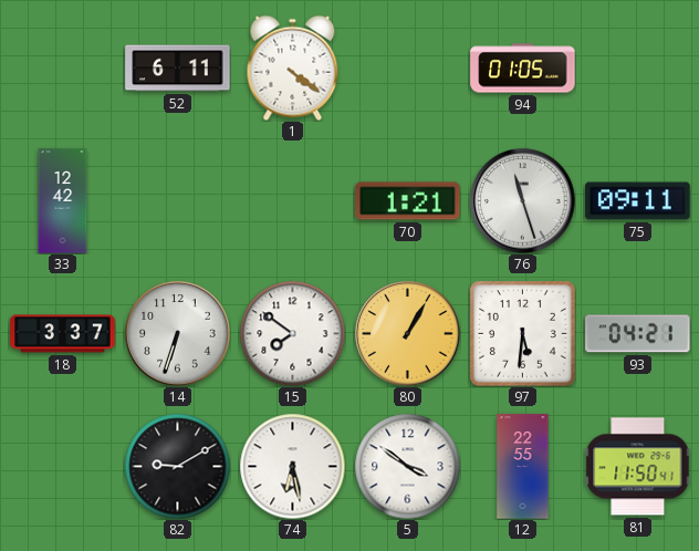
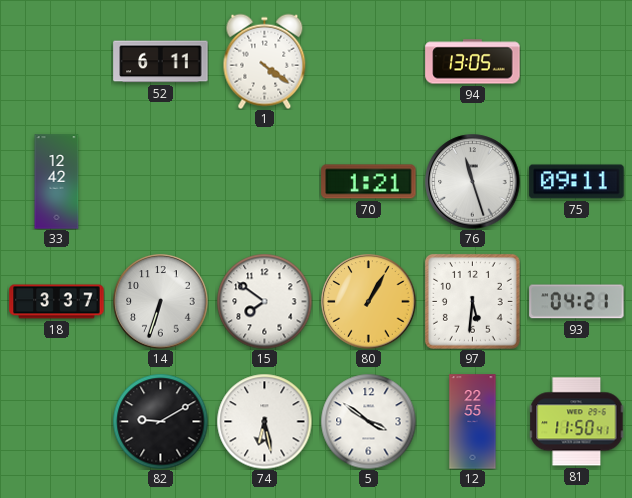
94: 01:05 -> 13:05
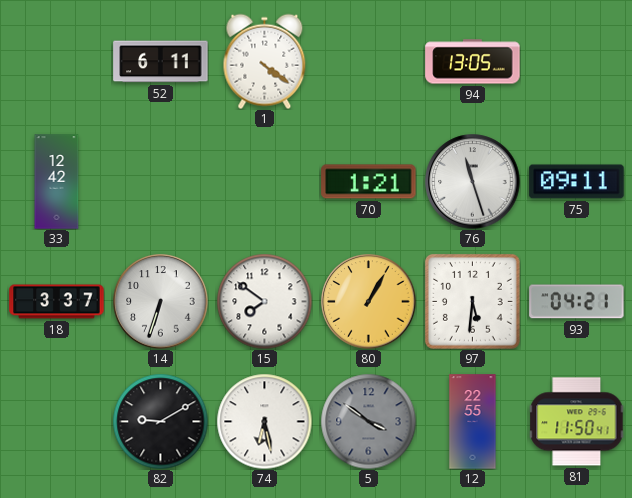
5 dial: white -> grey
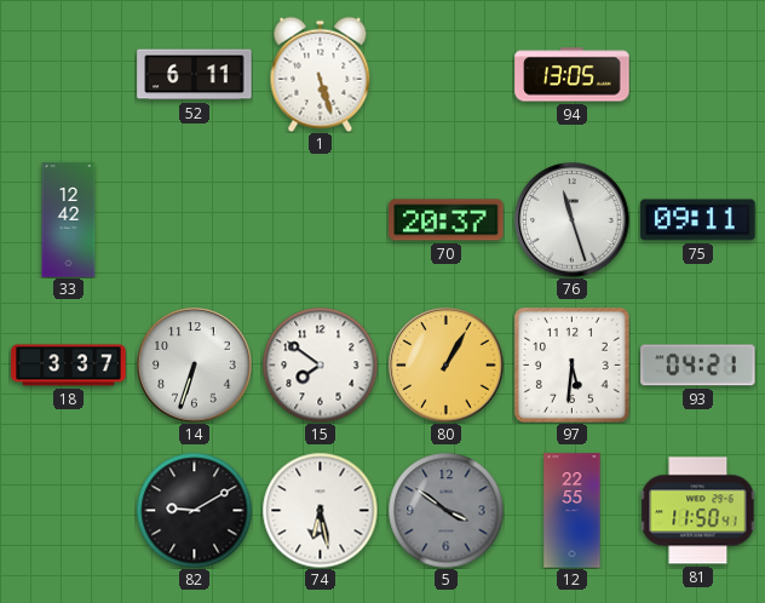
1: 4:21 -> 5:27
70: 1:21 -> 20:37
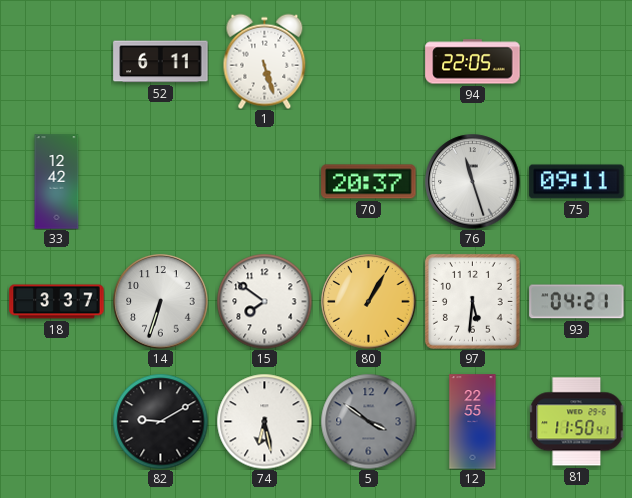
94: 13:05 -> 22:05
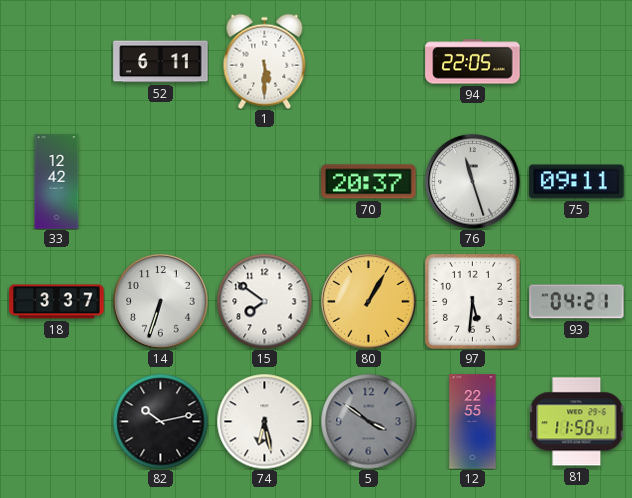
1: 5:27 -> 5:30
82: 9:10 -> 10:13
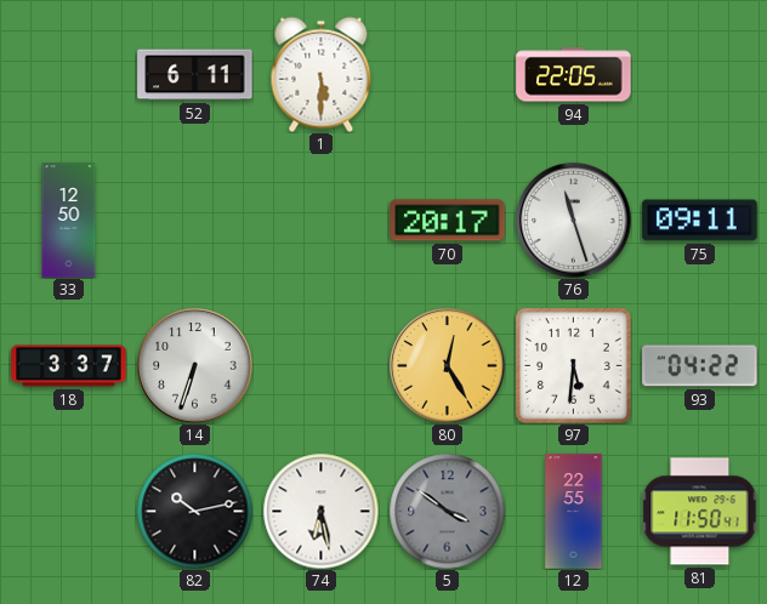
33: 12:42 -> 12:50
70: 20:37 -> 20:17
15: 7:51 -> none
80: 1:05 -> 12:25
93: 04:21 -> 04:22
